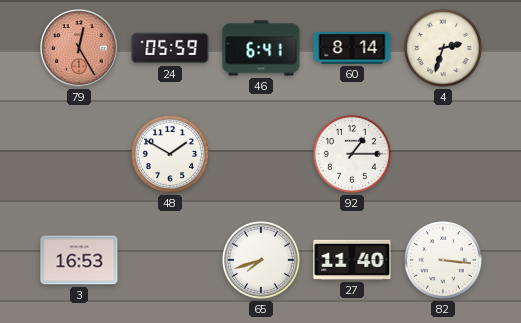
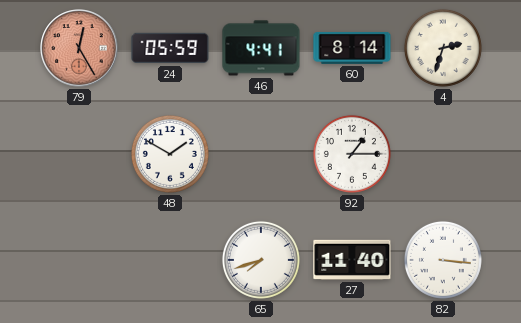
46: 6:41 -> 4:41
3: 16:53 -> none
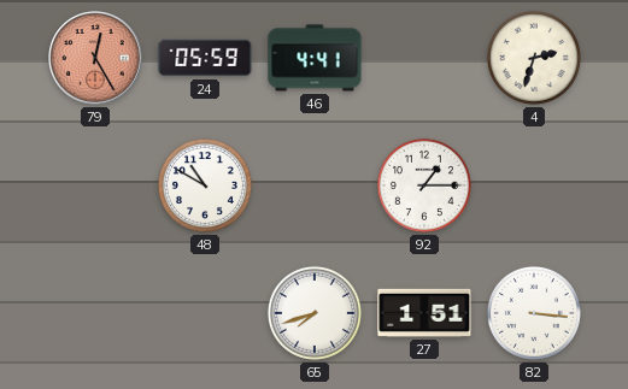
60: 8:14 -> none
48: 1:50 -> 10:50
27: 11:40 -> 1:51
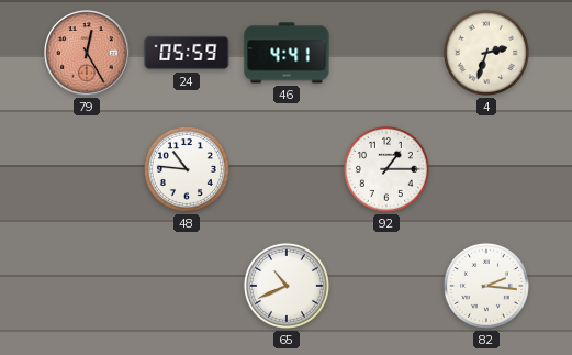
48: 10:50 -> 10:46
65: 7:42 -> 10:41
27: 1:51 -> none
82: 3:16 -> 2:16
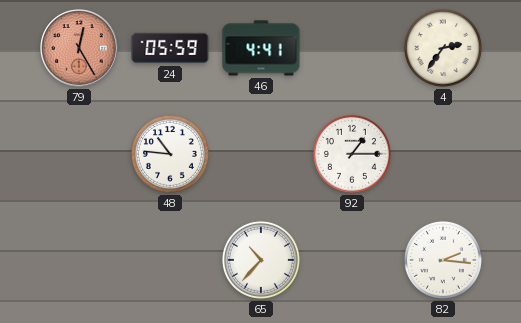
4: 2:33 -> 2:36
65: 10:41 -> 10:37
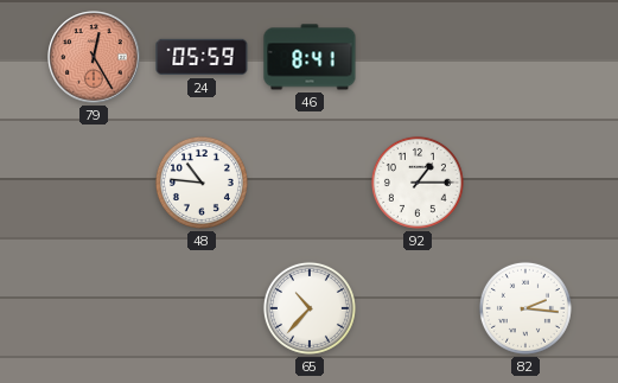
46: 4:41 -> 8:41
4: 2:36 -> none
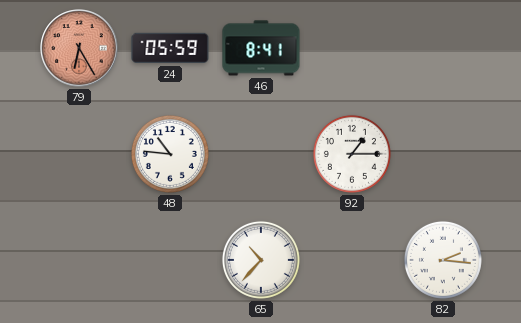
79: 12:25 -> 6:25
